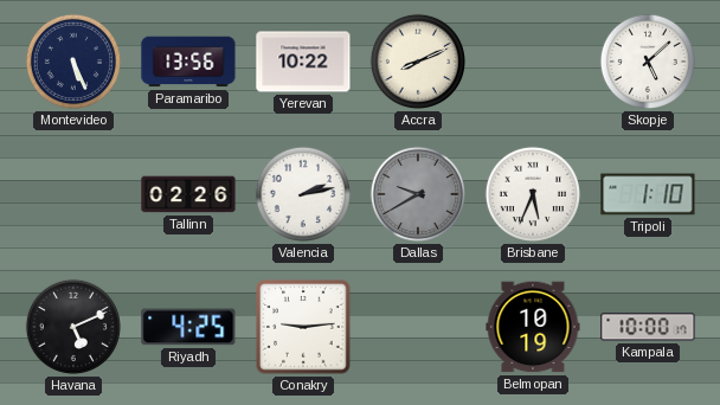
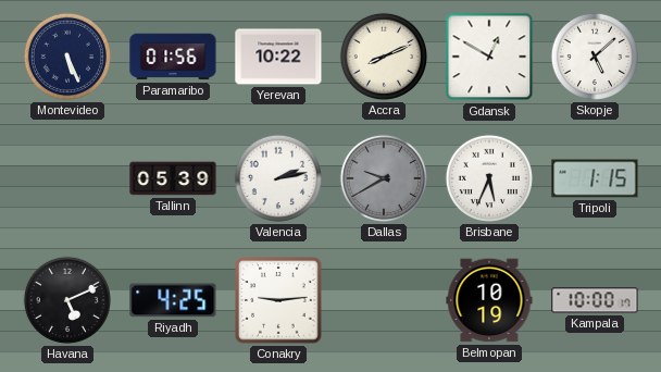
Paramaribo: 13:56 -> 01:56
Gdansk: none -> 12:50
Tallinn: 02:26 -> 05:39
Tripoli: 1:10 -> 1:15
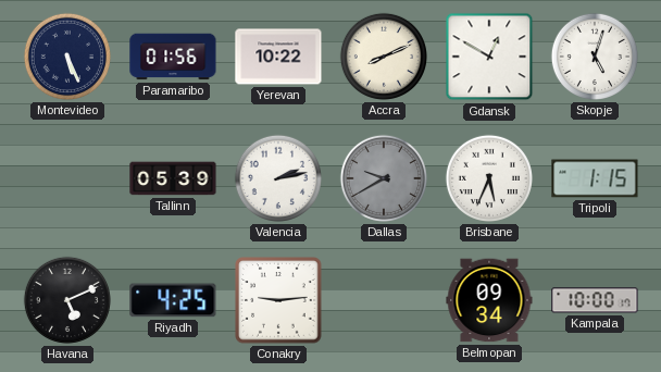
Skopje: 5:08 -> 5:03
Belmopan: 10:19 -> 09:34
